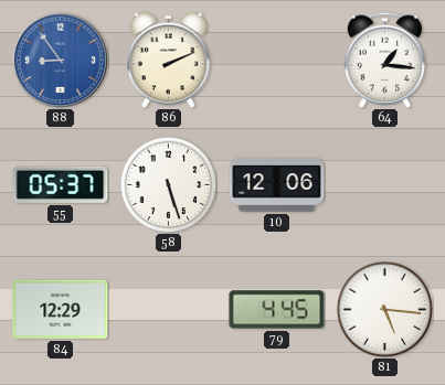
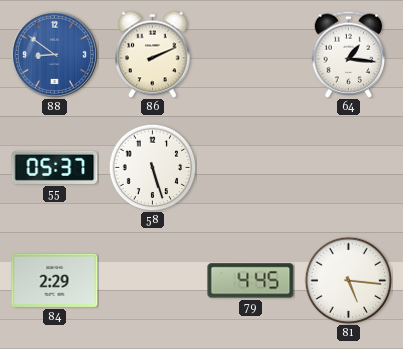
88: 8:54 -> 8:51
10: 12:06 -> none
84: 12:29 -> 2:29
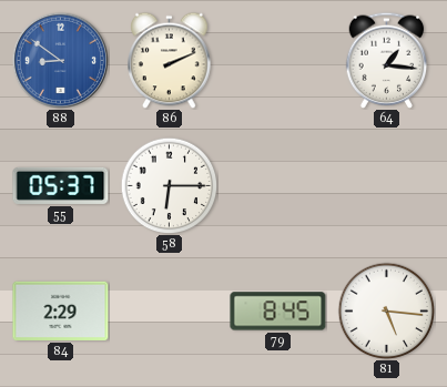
58: 5:27 -> 6:15
79: 4:45 -> 8:45
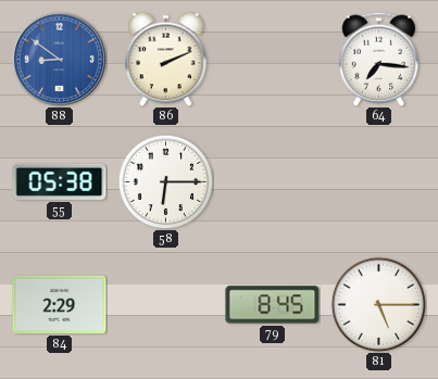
64: 1:16 -> 7:16
55: 05:37 -> 05:38
81: 5:16 -> 5:15
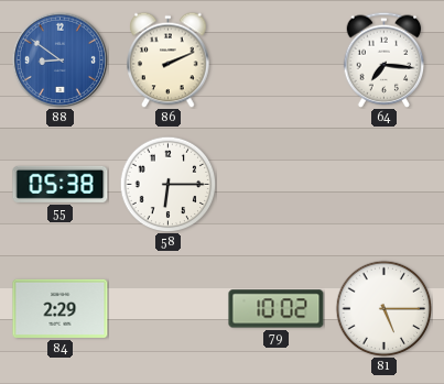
79: 8:45 -> 10:02
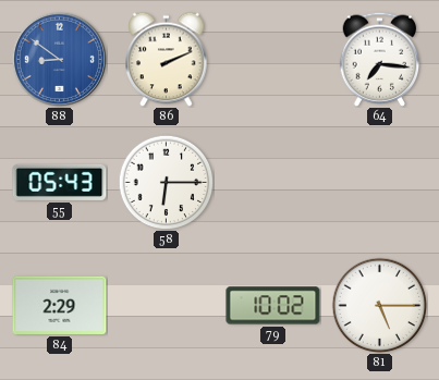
55: 05:38 -> 05:43
